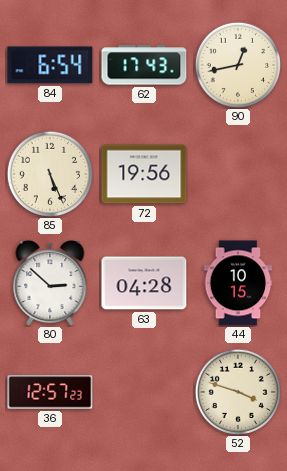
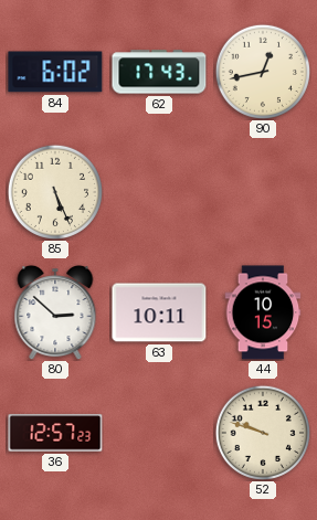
84: 6:54 -> 6:02
72: 19:56 -> none
63: 04:28 -> 10:11
52: 3:48 -> 9:48
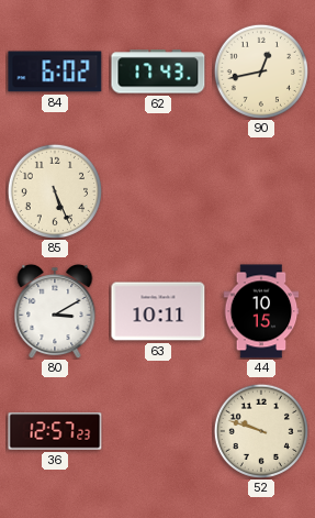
80: 2:52 -> 3:10
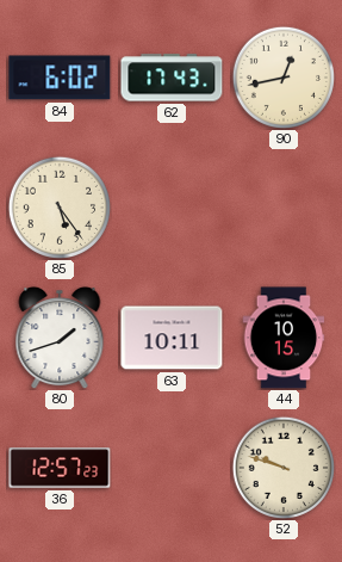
85: 5:26 -> 5:24
80: 3:10 -> 1:42
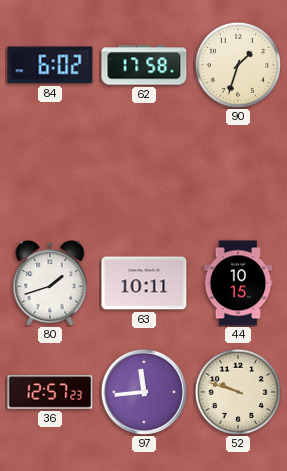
62: 17:43 -> 17:58
90: 12:43 -> 1:33
85: 5:24 -> none
97: none -> 11:44
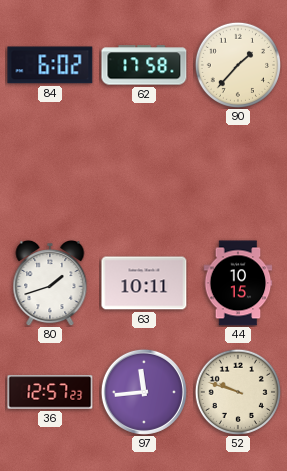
90: 1:33 -> 1:37
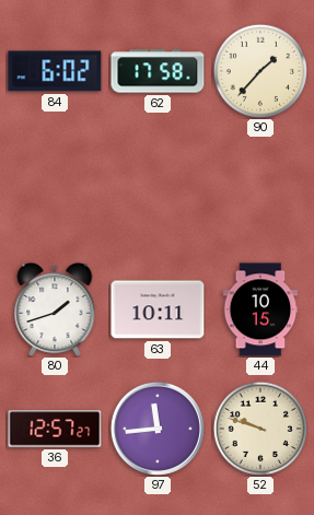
36: 12:57:23 -> 12:57:27
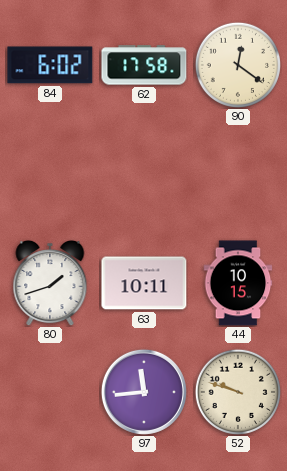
90: 1:37 -> 12:21
36: 12:57 -> none
